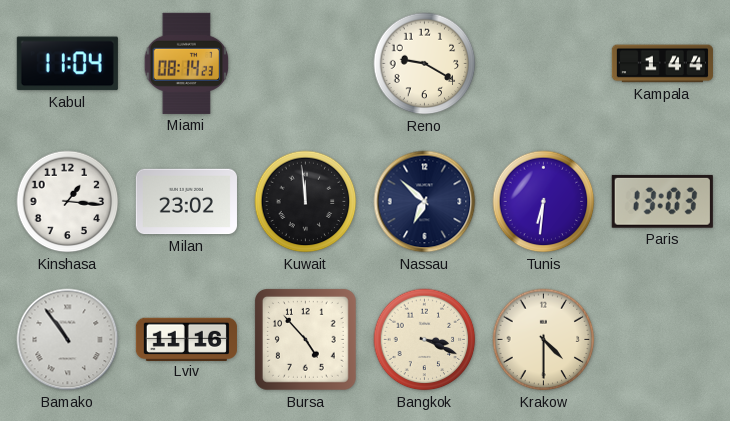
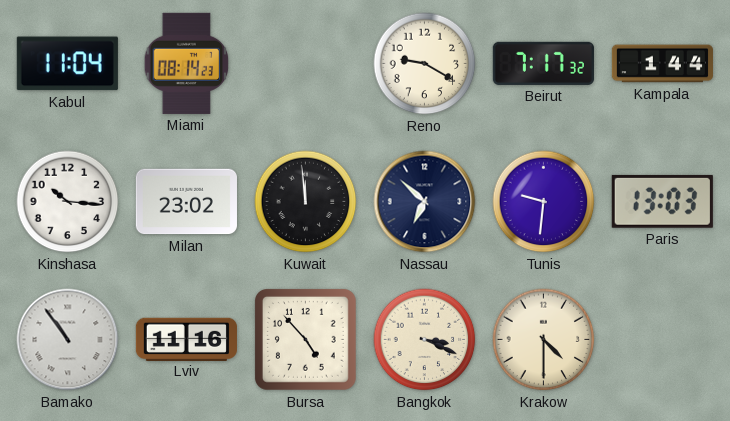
Beirut: none -> 7:17
Kinshasa: 1:16 -> 10:16
Tunis: 6:31 -> 9:31
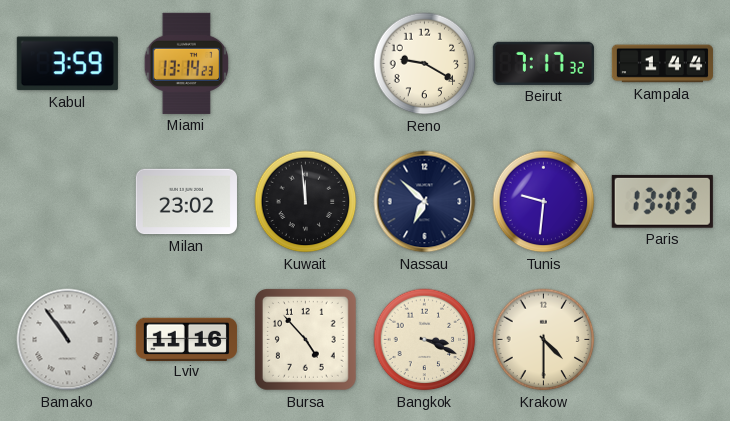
Kabul: 11:04 -> 3:59
Miami: 08:14 -> 13:14
Kinshasa: 10:16 -> none
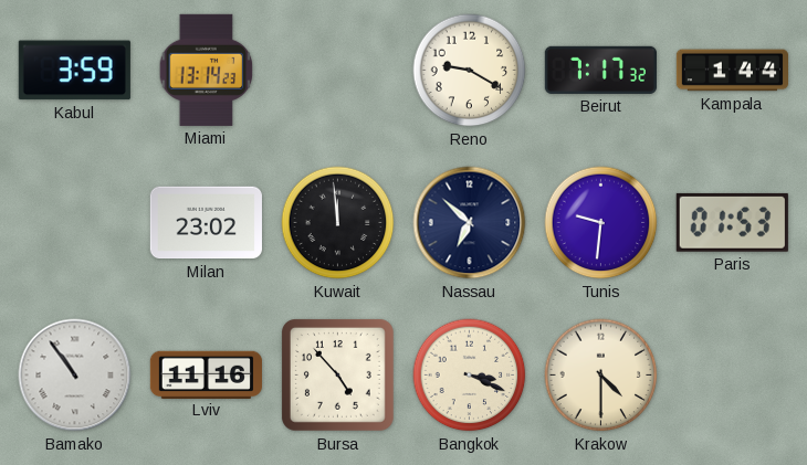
Paris: 13:03 -> 01:53
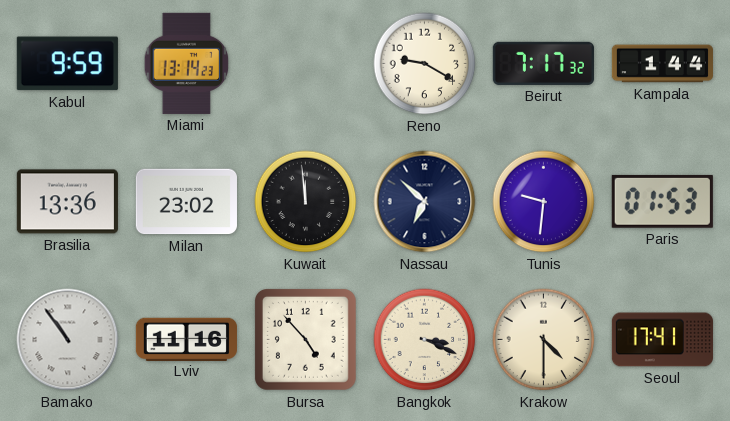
Kabul: 3:59 -> 9:59
Brasilia: none -> 13:36
Seoul: none -> 17:41
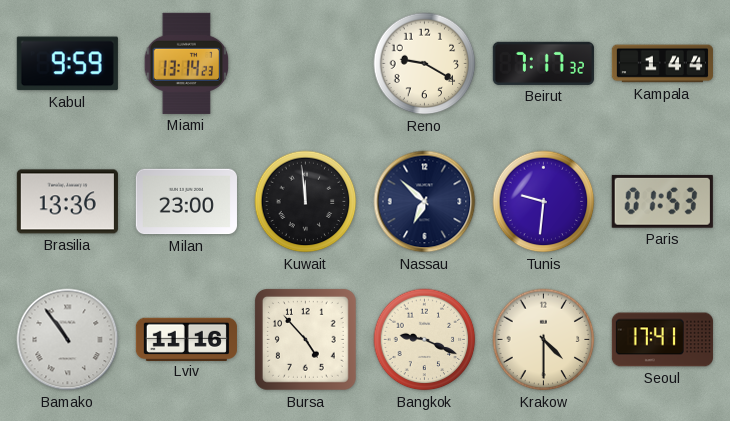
Milan: 23:02 -> 23:00
Bangkok: 3:19 -> 9:19
